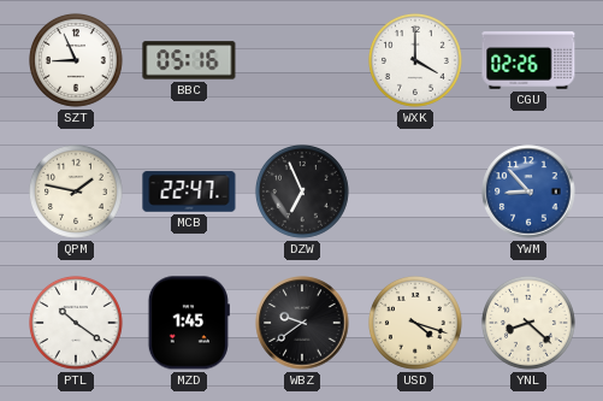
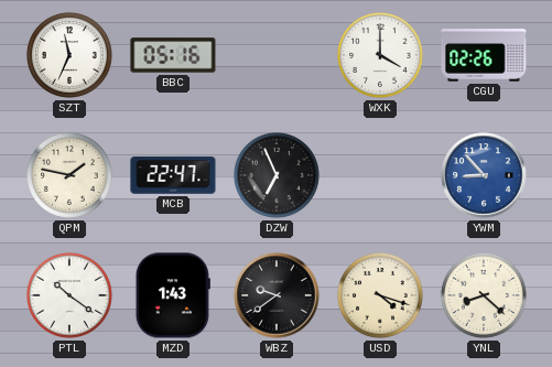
SZT: 8:56 -> 11:34
MZD: 1:45 -> 1:43
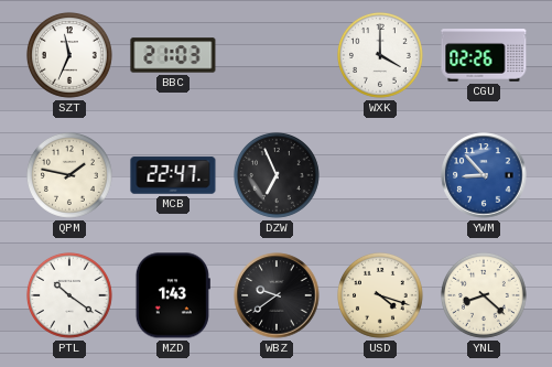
BBC: 05:16 -> 21:03
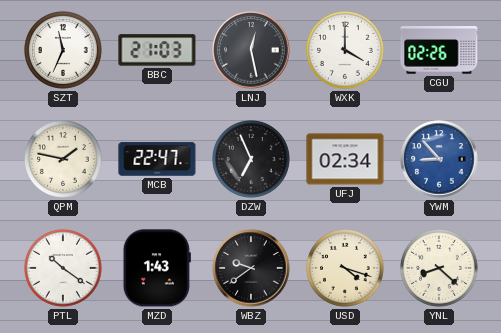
LNJ: none -> 12:28
UFJ: none -> 02:34
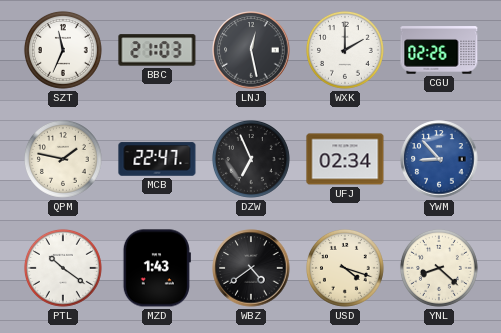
WXK: 4:00 -> 2:00
WBZ: 9:39 -> 4:39
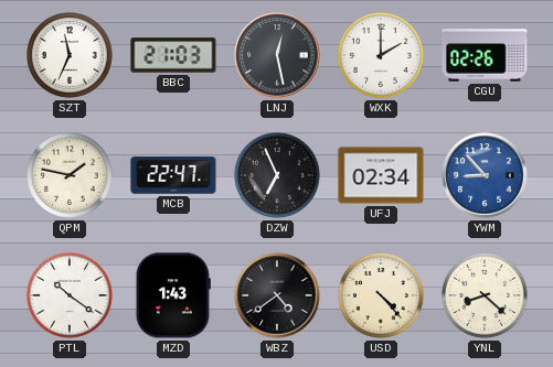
USD: 4:18 -> 4:23
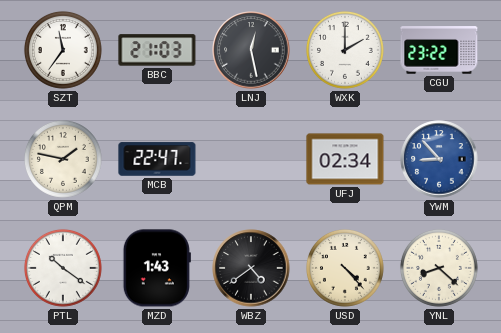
SZT: 11:34 -> 11:36
CGU: 02:26 -> 23:22
DZW: 6:56 -> none
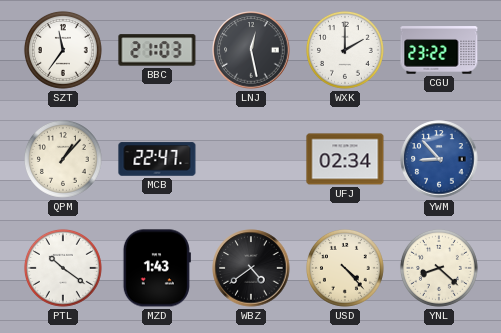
QPM: 1:47 -> 1:07
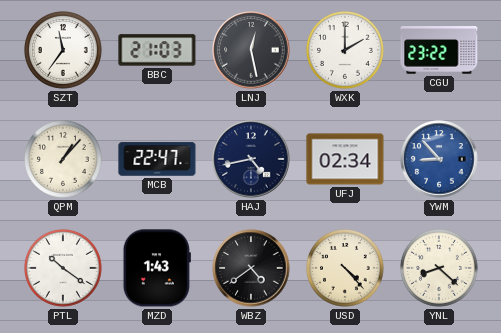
HAJ: none -> 4:43
